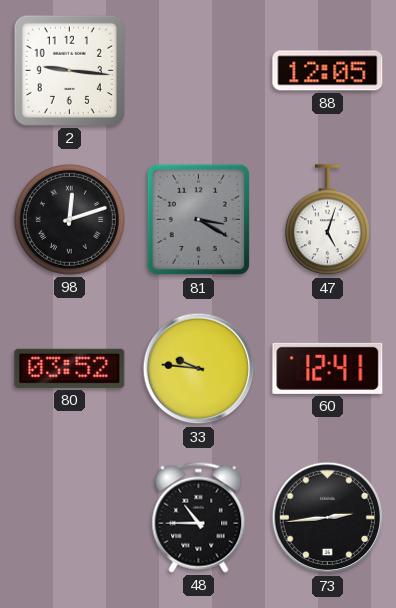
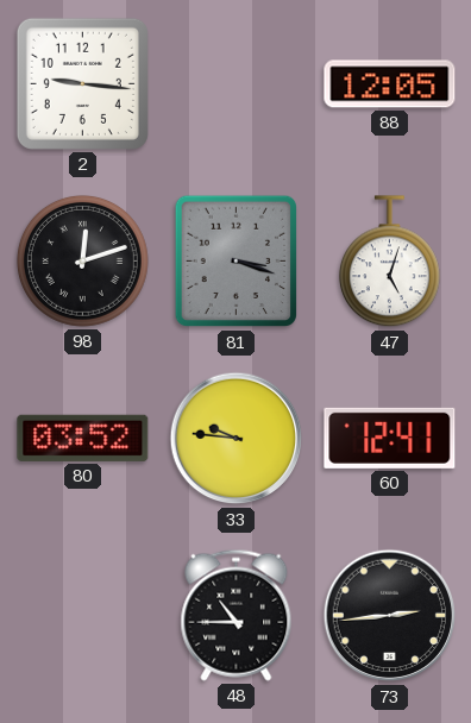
81: 3:20 -> 3:18
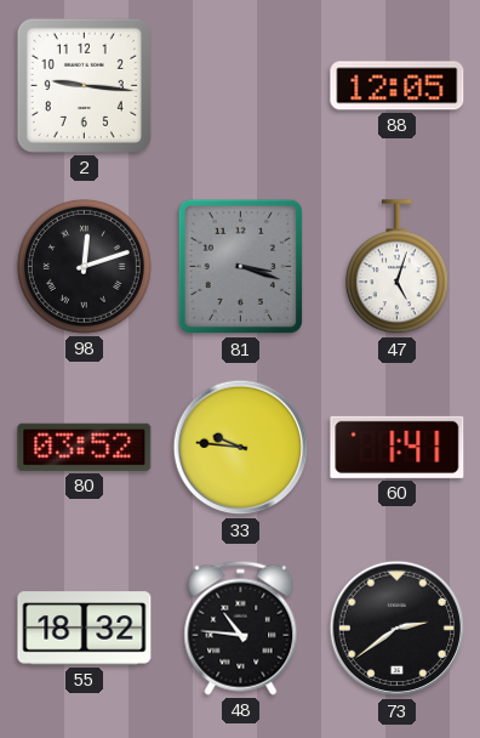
60: 12:41 -> 1:41
55: none -> 18:32
48: 10:45 -> 10:46
73: 2:44 -> 2:39
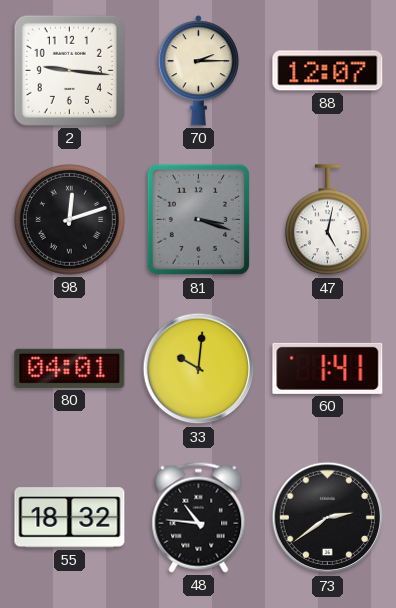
70: none -> 2:15
88: 12:05 -> 12:07
47: 5:03 -> 5:02
80: 03:52 -> 04:01
33: 9:46 -> 10:01
